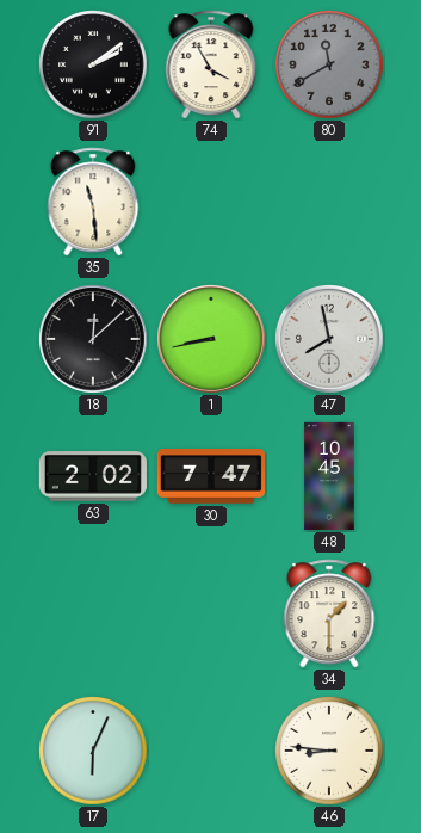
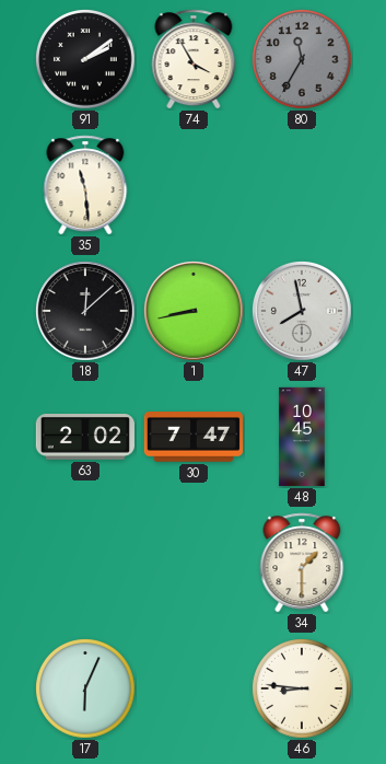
80: 11:40 -> 11:35
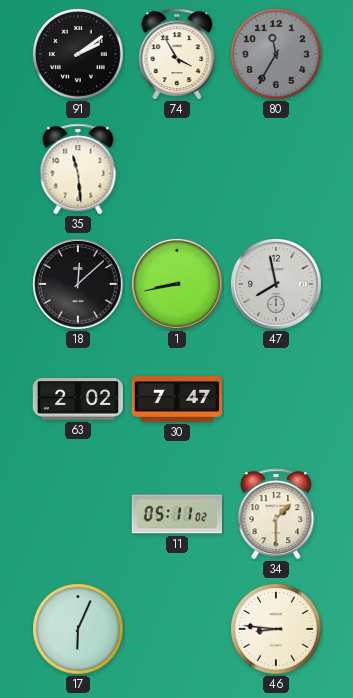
48: 10:45 -> none
11: none -> 05:11
